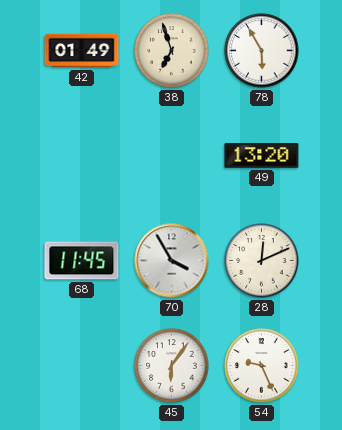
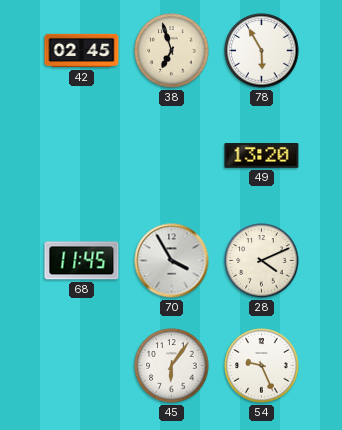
42: 01:49 -> 02:45
28: 12:11 -> 4:11
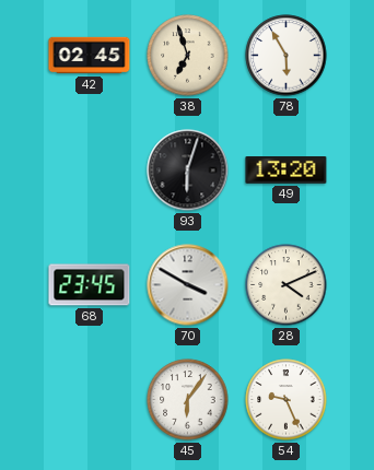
93: none -> 6:03
68: 11:45 -> 23:45
70: 3:55 -> 3:50
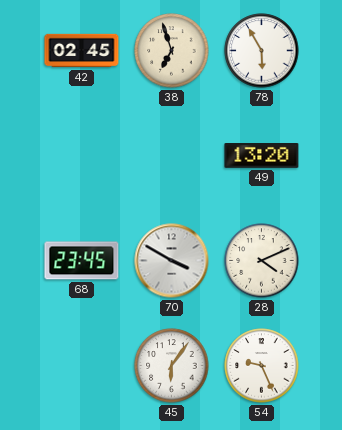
93: 6:03 -> none
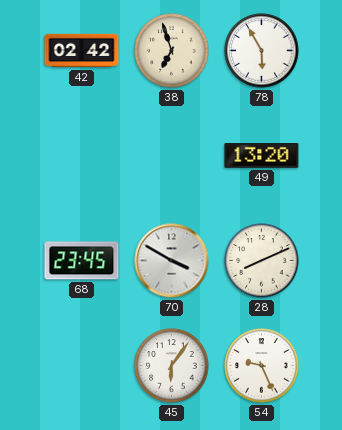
42: 02:45 -> 02:42
28: 4:11 -> 8:11
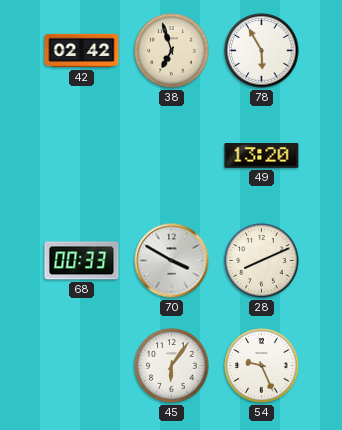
68: 23:45 -> 00:33
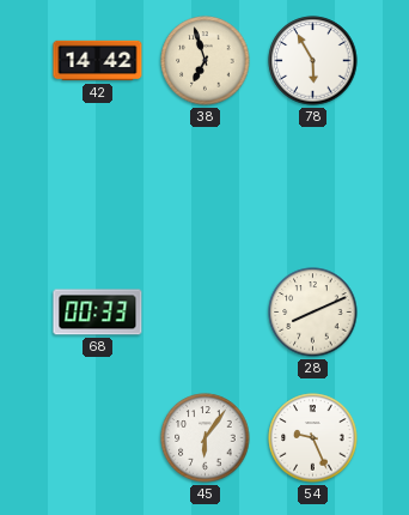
42: 02:42 -> 14:42
49: 13:20 -> none
70: 3:50 -> none
